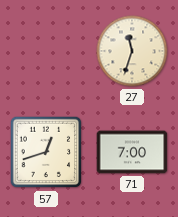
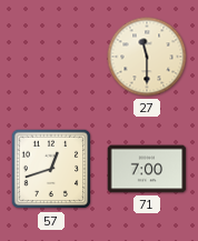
27: 11:33 -> 11:30
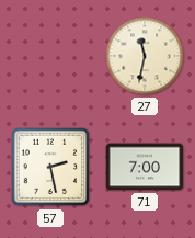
27: 11:30 -> 11:32
57: 12:42 -> 2:28
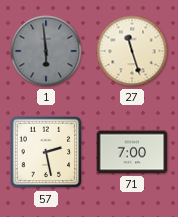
1: none -> 5:59
27: 11:32 -> 11:27
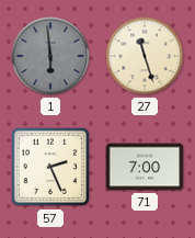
57: 2:28 -> 2:26
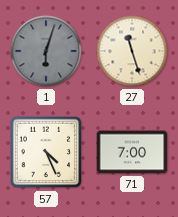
1: 5:59 -> 6:03
57: 2:26 -> 4:26
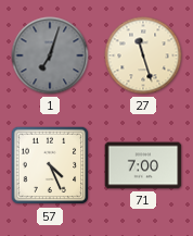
1: 6:03 -> 7:03
